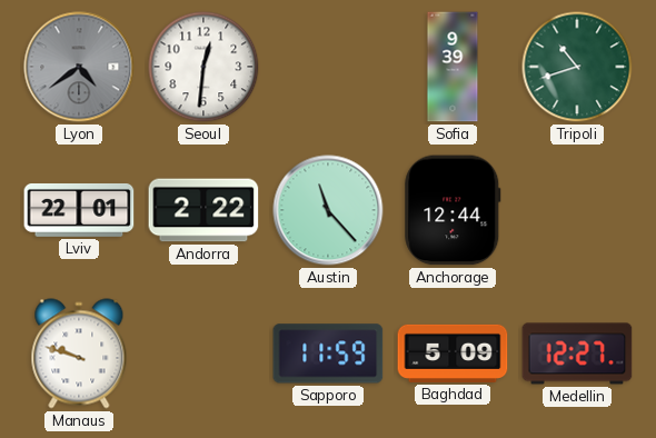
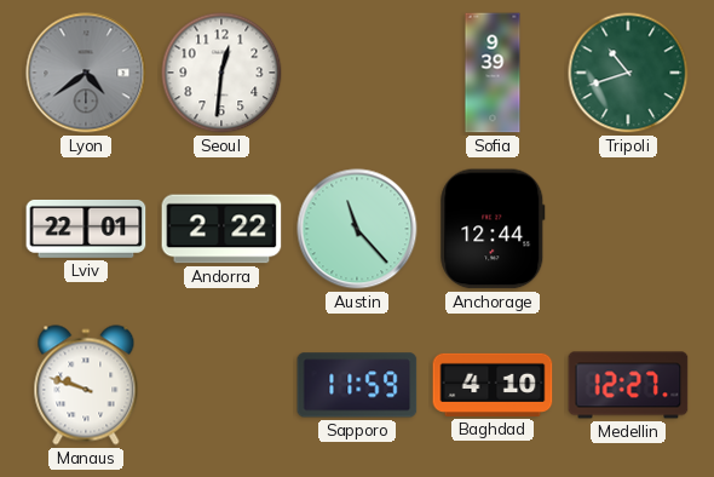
Baghdad: 5:09 -> 4:10
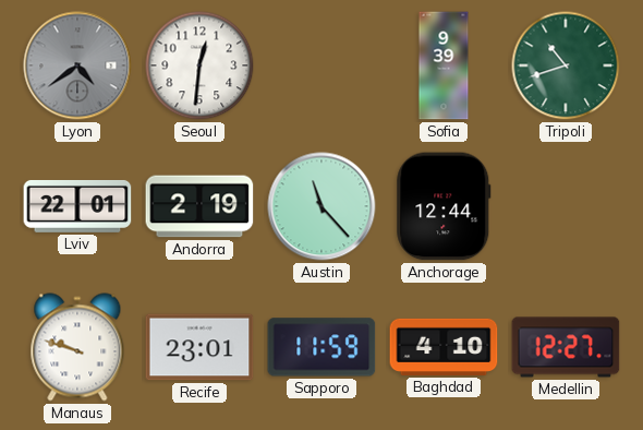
Andorra: 2:22 -> 2:19
Recife: none -> 23:01
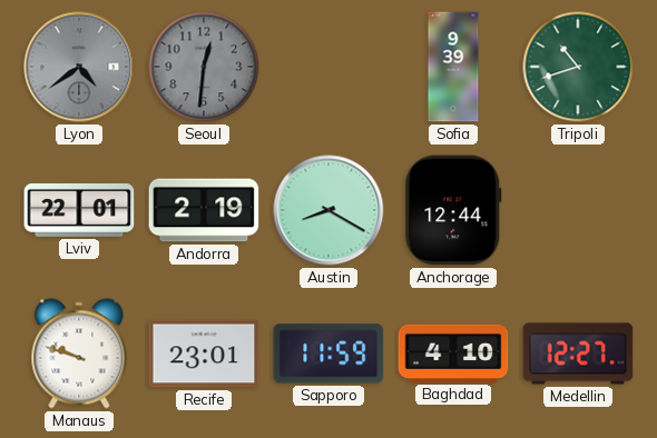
Seoul dial: white -> grey
Austin: 11:23 -> 8:20
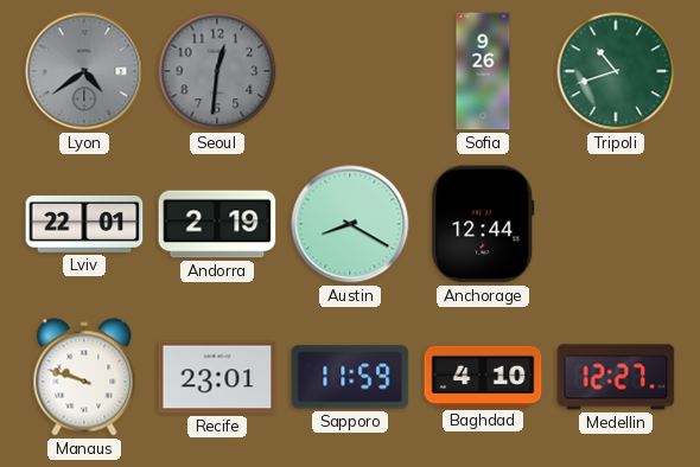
Sofia: 9:39 -> 9:26
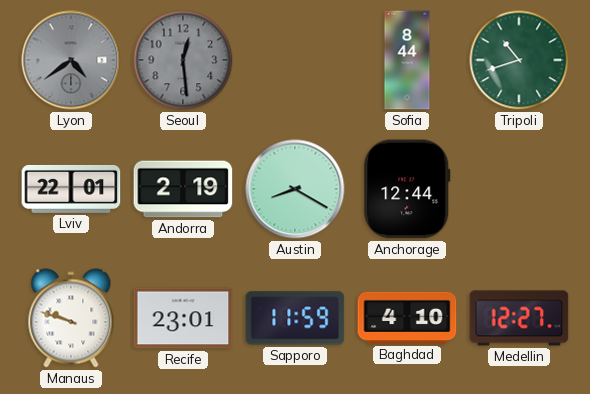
Seoul: 12:31 -> 12:29
Sofia: 9:26 -> 8:44
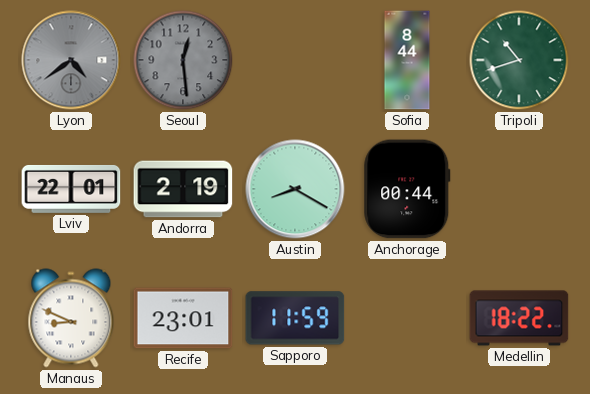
Anchorage: 12:44 -> 00:44
Manaus: 9:48 -> 8:49
Baghdad: 4:10 -> none
Medellin: 12:27 -> 18:22
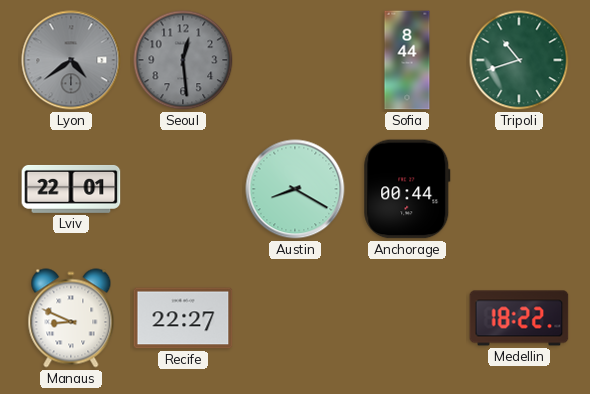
Andorra: 2:19 -> none
Recife: 23:01 -> 22:27
Sapporo: 11:59 -> none
